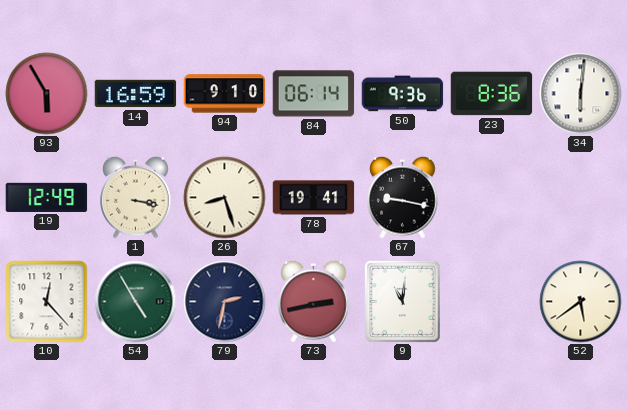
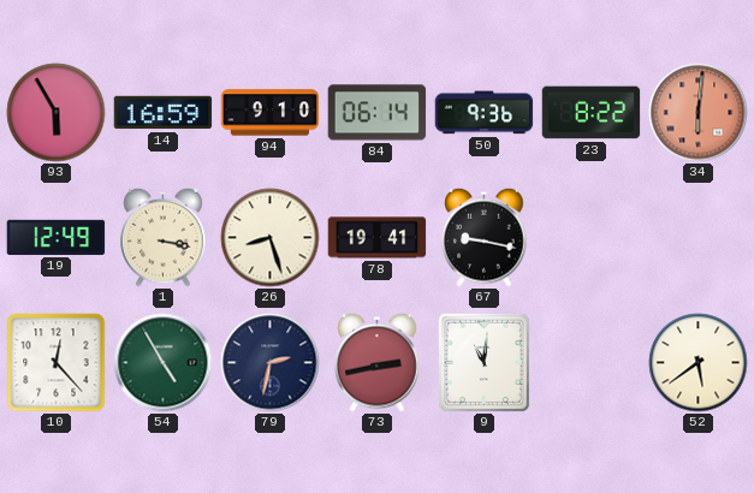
23: 8:36 -> 8:22
34 dial: white -> salmon
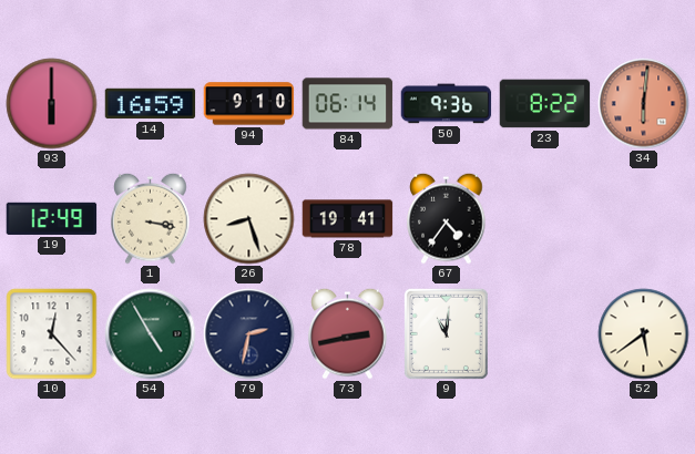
93: 5:55 -> 6:00
67: 9:17 -> 4:36
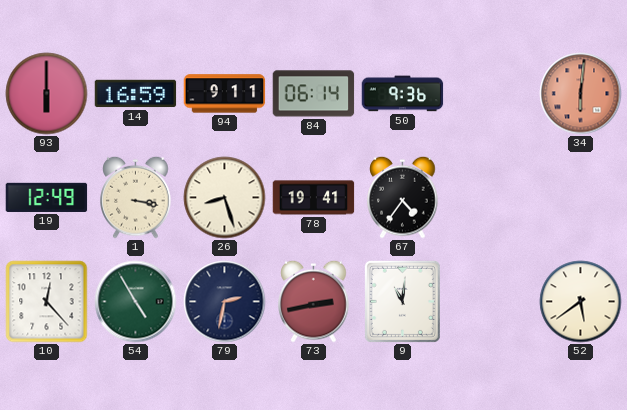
94: 9:10 -> 9:11
23: 8:22 -> none
